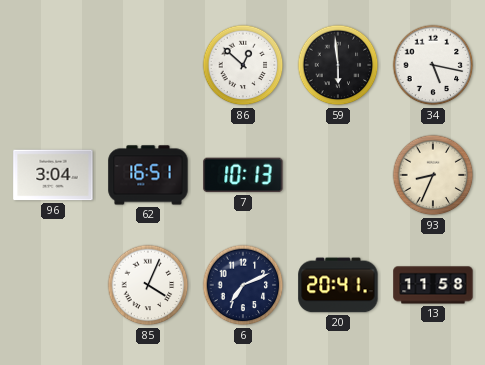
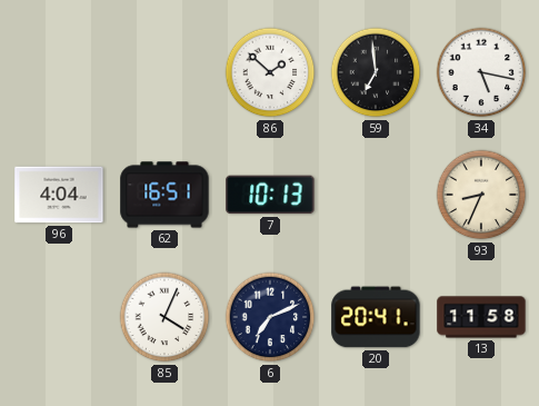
86: 12:52 -> 1:52
59: 5:59 -> 6:59
96: 3:04 -> 4:04
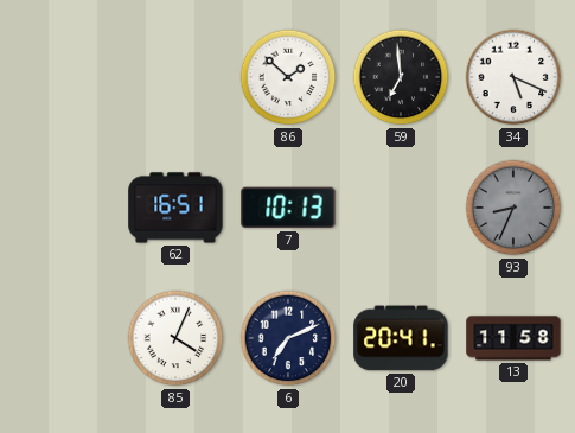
34: 5:17 -> 5:19
96: 4:04 -> none
93 dial: cream -> grey
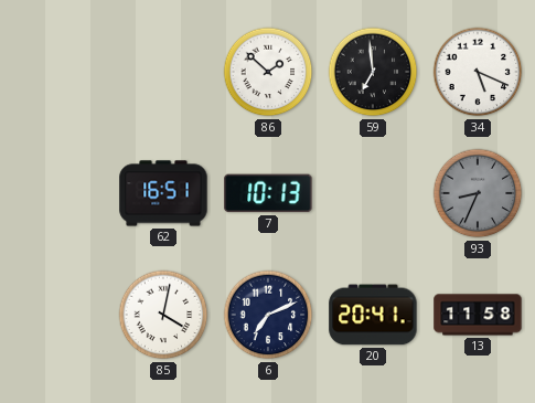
85: 4:04 -> 4:02
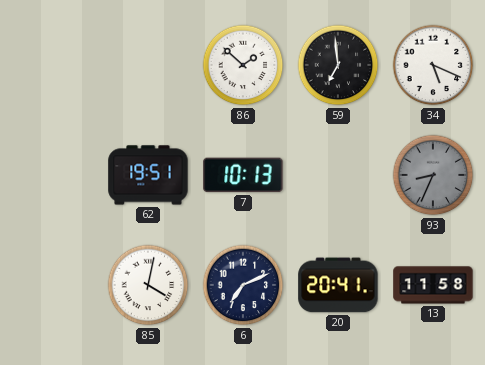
62: 16:51 -> 19:51
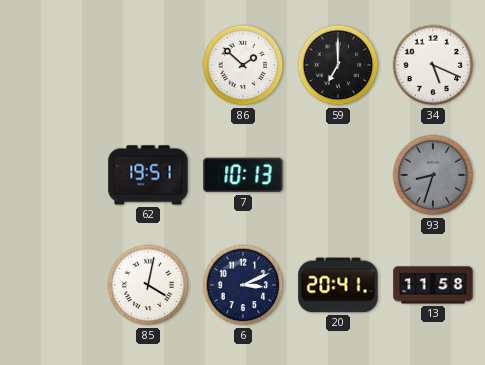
59: 6:59 -> 7:00
93: 8:34 -> 8:33
6: 7:11 -> 3:11
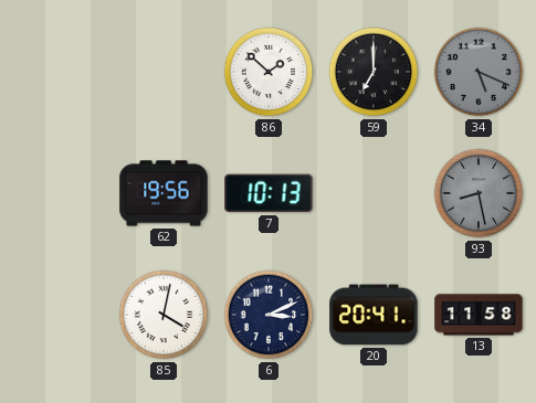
34 dial: white -> grey
62: 19:51 -> 19:56
93: 8:33 -> 8:28
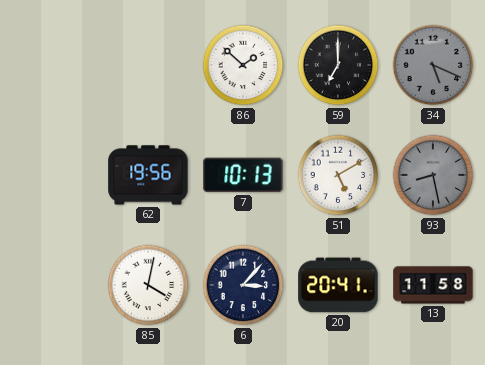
51: none -> 5:10
6: 3:11 -> 3:07
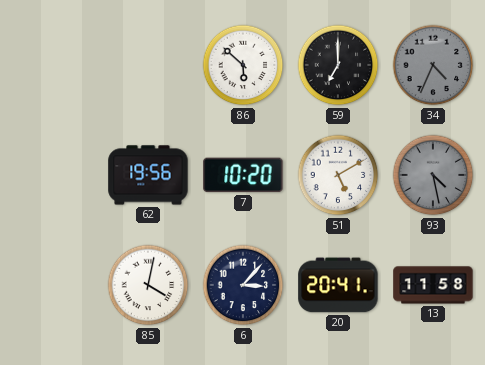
86: 1:52 -> 5:52
34: 5:19 -> 4:34
7: 10:13 -> 10:20
93: 8:28 -> 4:28
